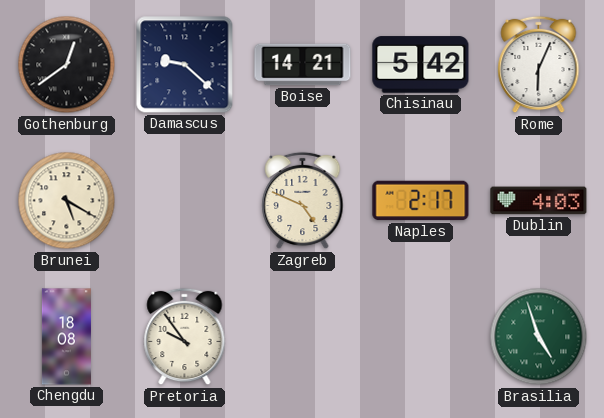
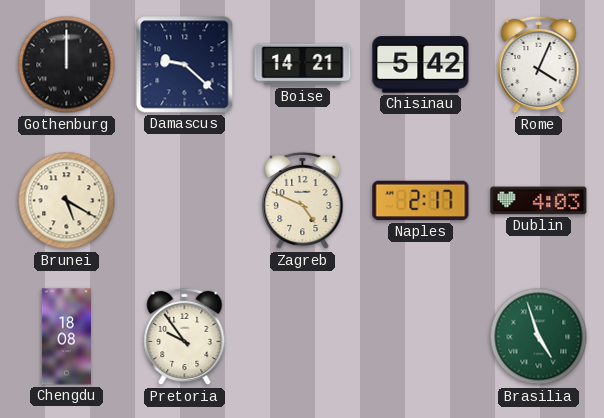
Gothenburg: 12:39 -> 12:00
Rome: 6:04 -> 4:04
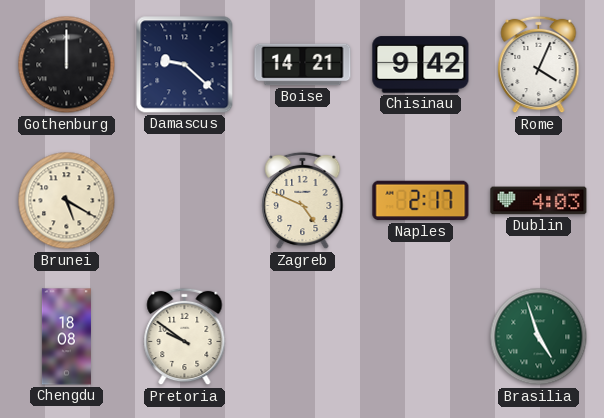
Chisinau: 5:42 -> 9:42
Pretoria: 9:54 -> 9:51
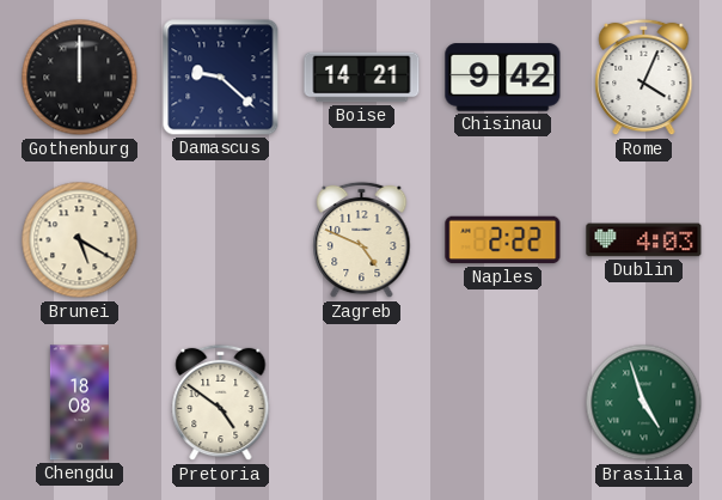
Naples: 2:17 -> 2:22
Pretoria: 9:51 -> 4:51
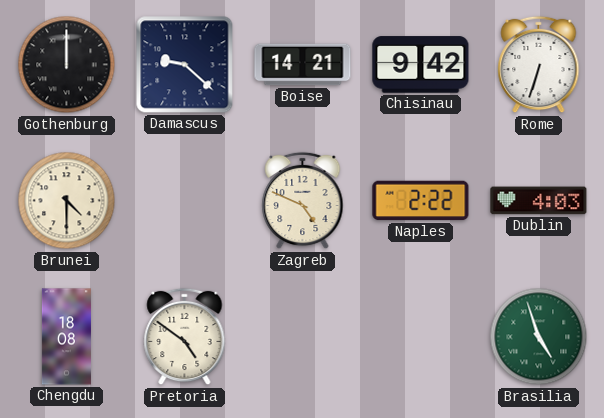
Rome: 4:04 -> 6:33
Brunei: 5:20 -> 4:30
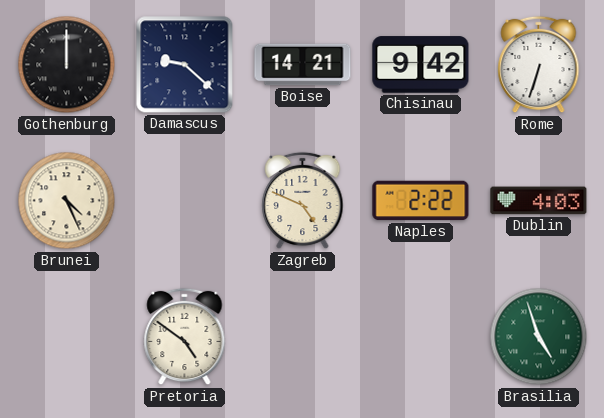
Brunei: 4:30 -> 4:26
Chengdu: 18:08 -> none
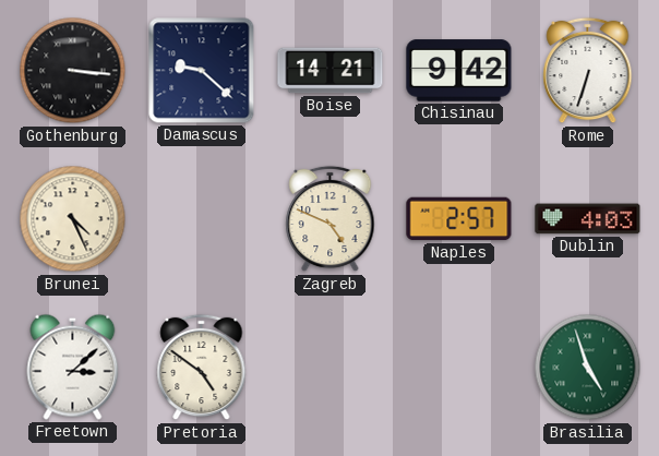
Gothenburg: 12:00 -> 3:16
Naples: 2:22 -> 2:57
Freetown: none -> 3:08
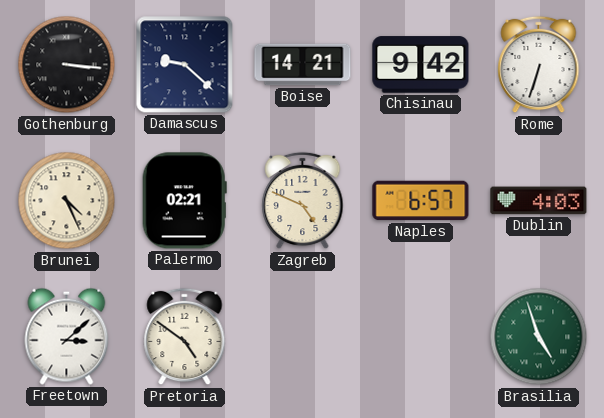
Palermo: none -> 02:21
Naples: 2:57 -> 6:57
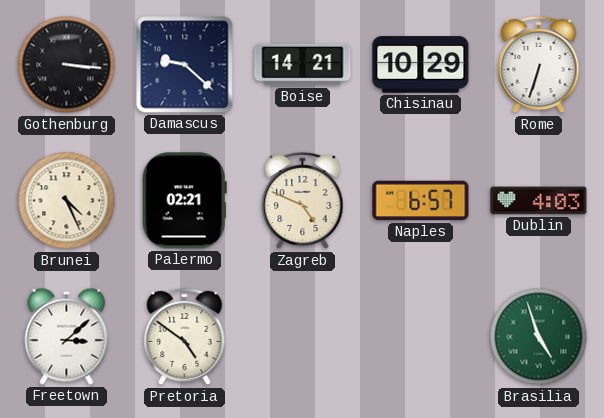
Chisinau: 9:42 -> 10:29
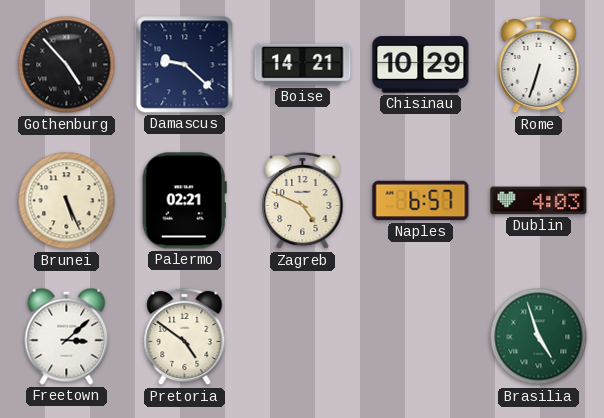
Gothenburg: 3:16 -> 4:53
Brunei: 4:26 -> 5:26
